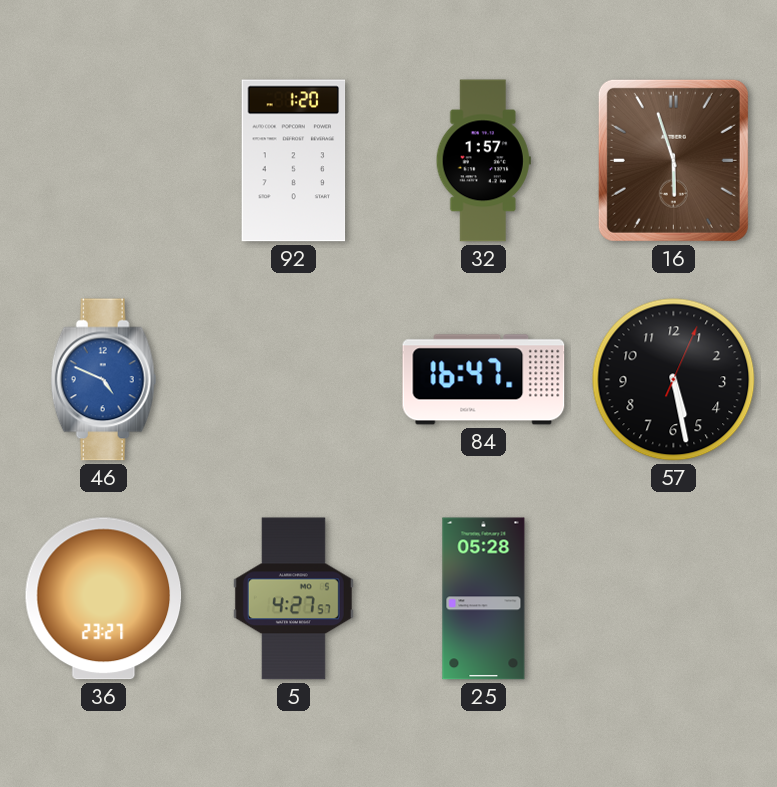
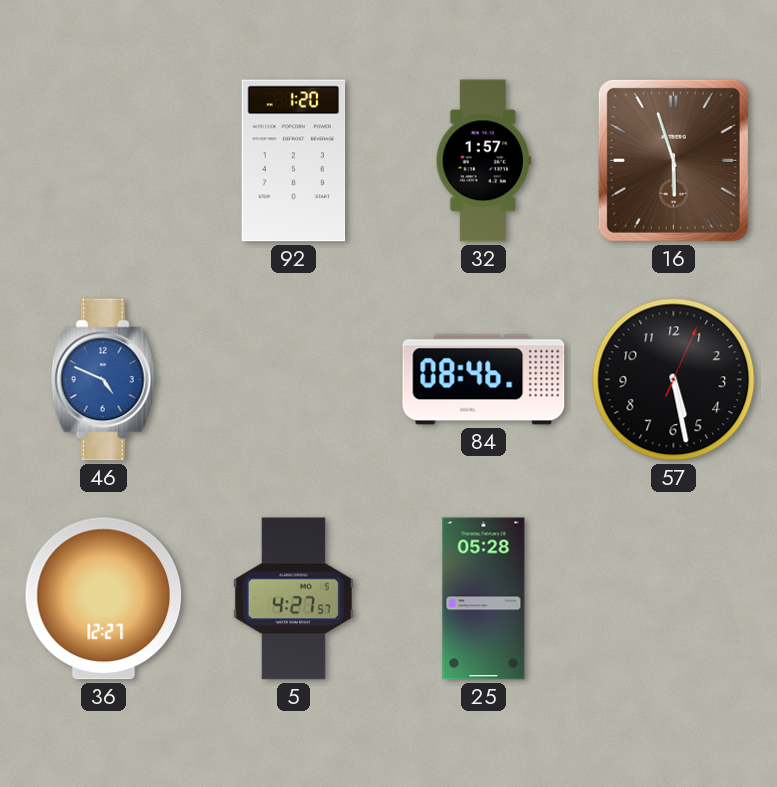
84: 16:47 -> 08:46
36: 23:27 -> 12:27
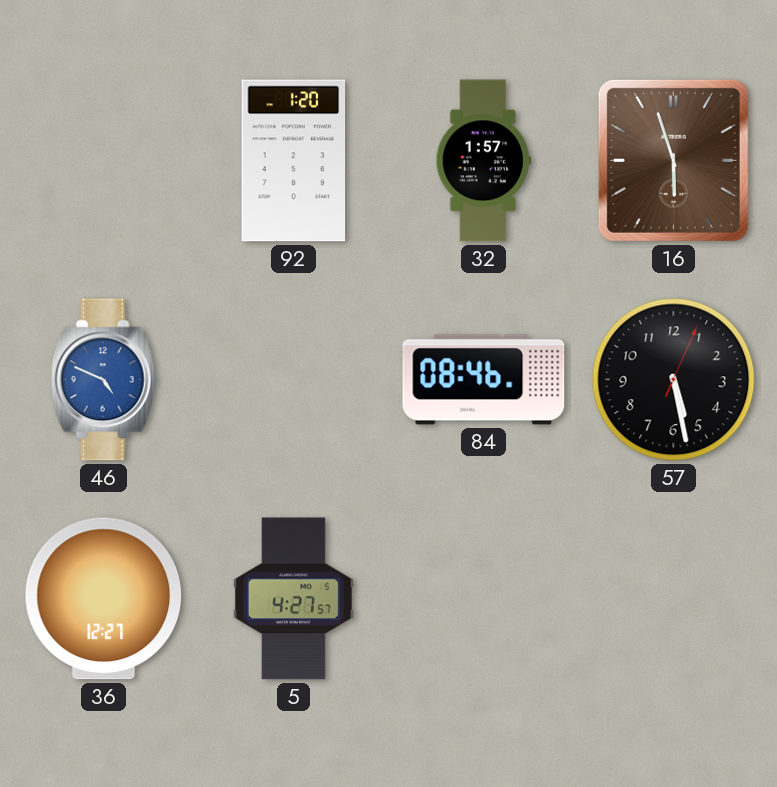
25: 05:28 -> none
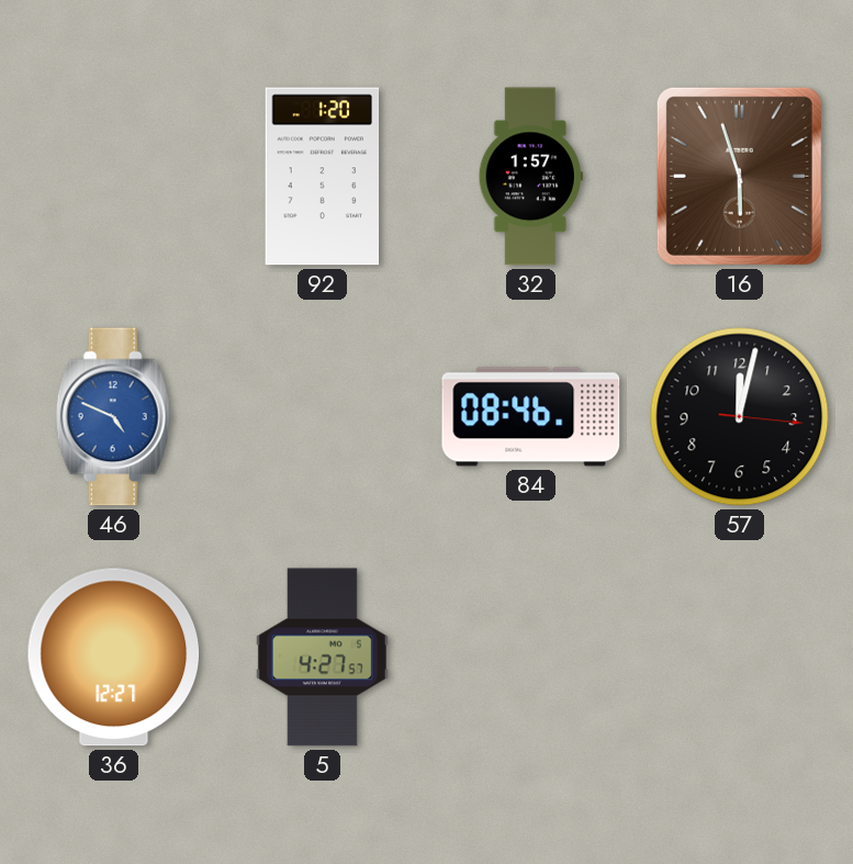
57: 5:28 -> 12:02
